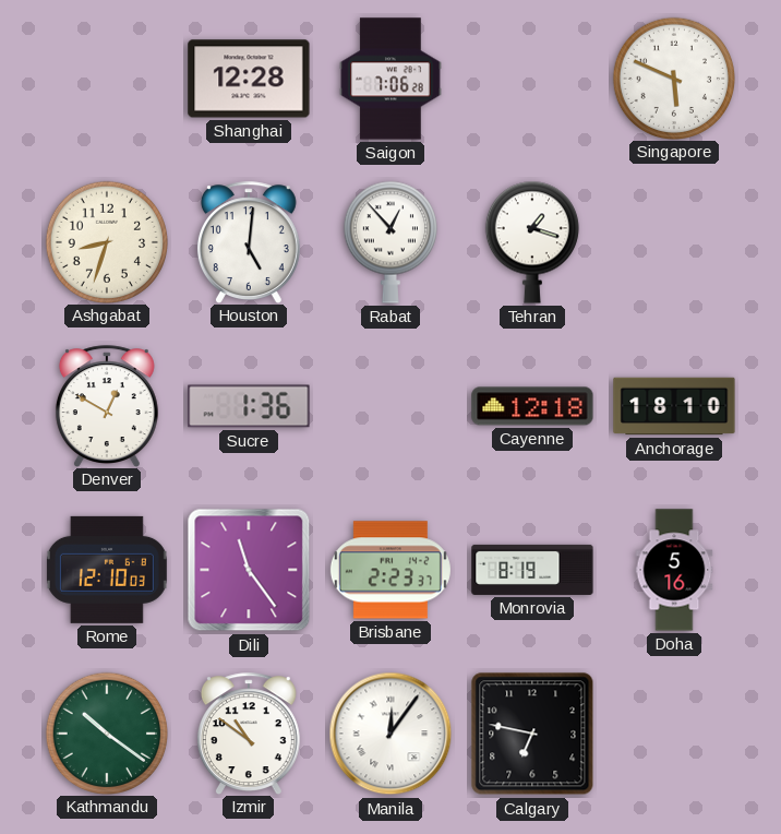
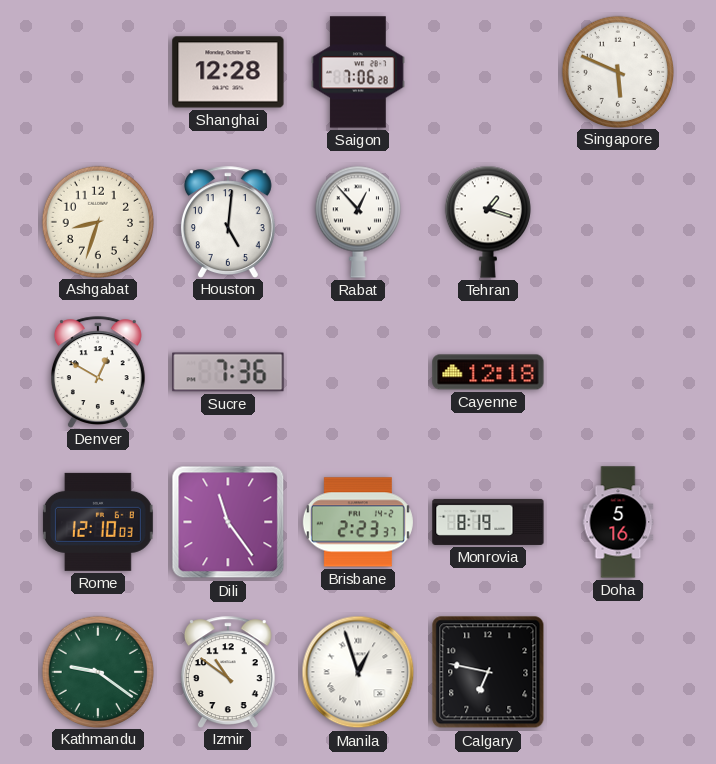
Sucre: 1:36 -> 7:36
Anchorage: 18:10 -> none
Kathmandu: 10:21 -> 9:21
Manila: 12:06 -> 12:57
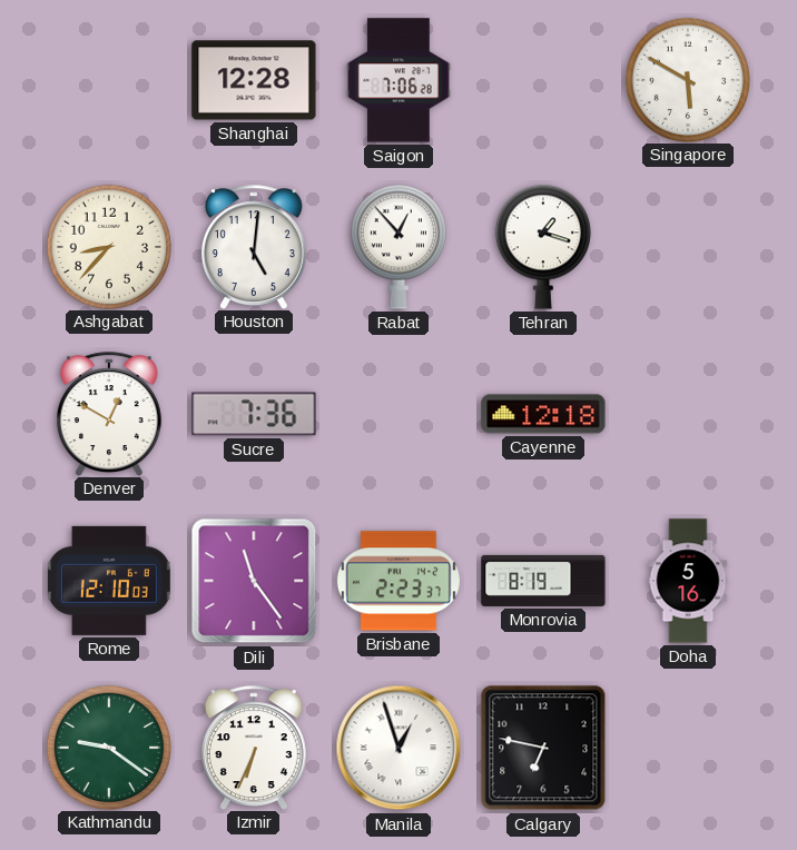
Singapore: 5:49 -> 5:50
Ashgabat: 8:33 -> 8:37
Izmir: 10:51 -> 6:34
